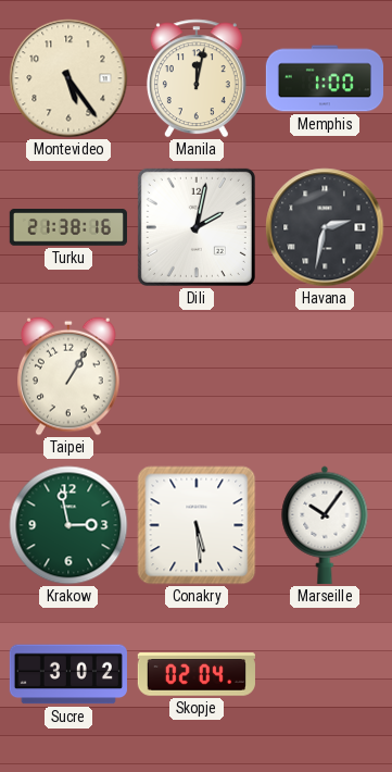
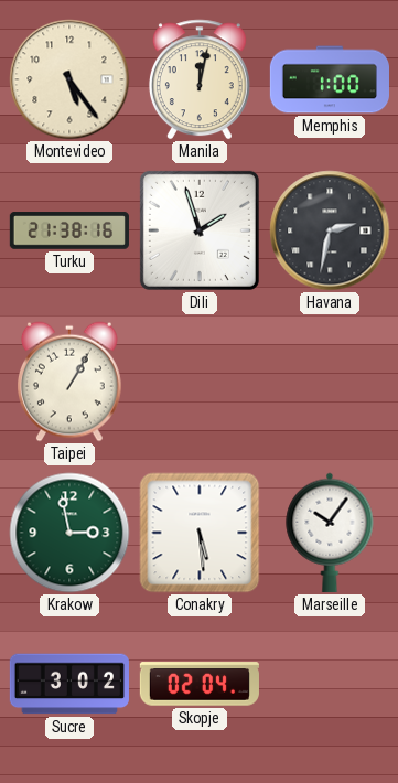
Dili: 2:02 -> 1:57
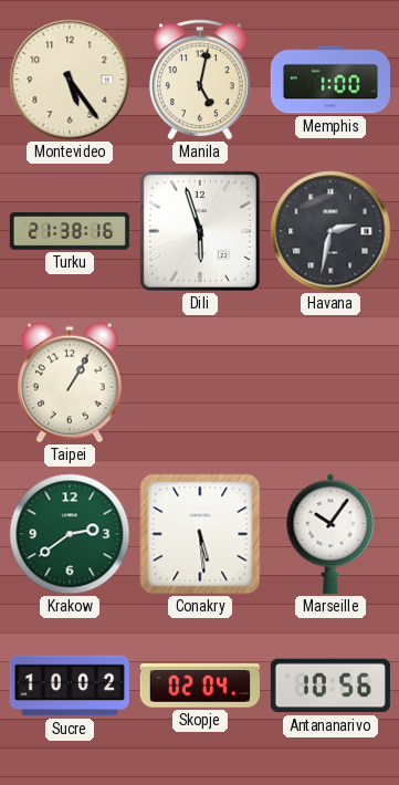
Manila: 12:02 -> 5:02
Dili: 1:57 -> 5:57
Krakow: 2:58 -> 2:39
Sucre: 3:02 -> 10:02
Antananarivo: none -> 10:56
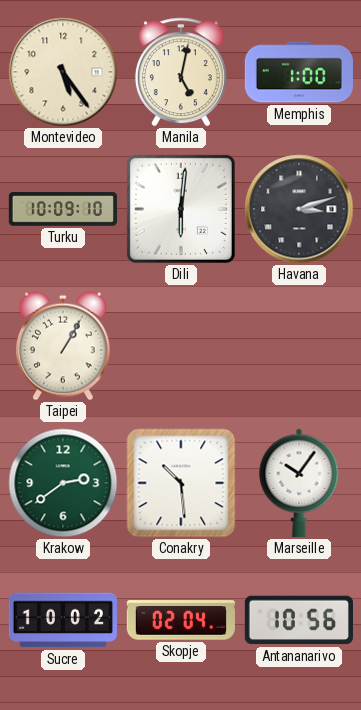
Turku: 21:38 -> 10:09
Dili: 5:57 -> 6:01
Havana: 2:32 -> 3:12
Conakry: 5:29 -> 10:29
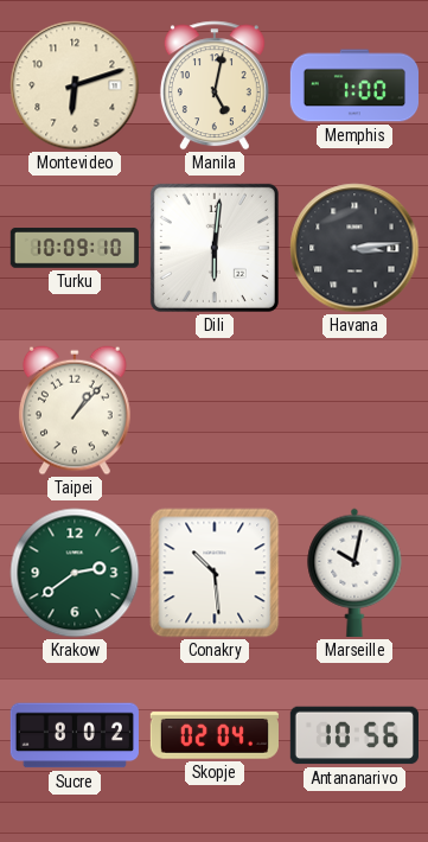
Montevideo: 5:24 -> 6:12
Havana: 3:12 -> 3:14
Taipei: 1:05 -> 1:07
Marseille: 10:06 -> 10:02
Sucre: 10:02 -> 8:02
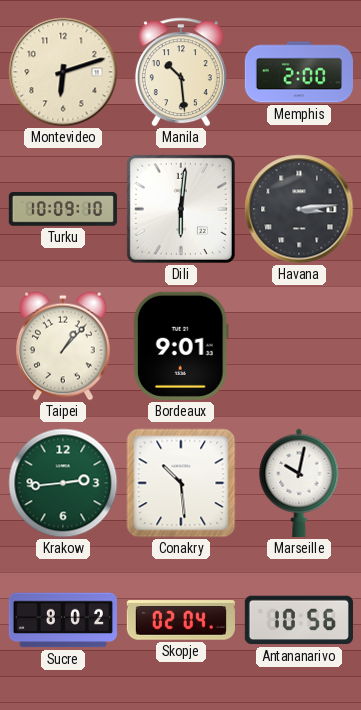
Manila: 5:02 -> 10:29
Memphis: 1:00 -> 2:00
Bordeaux: none -> 9:01
Krakow: 2:39 -> 2:44
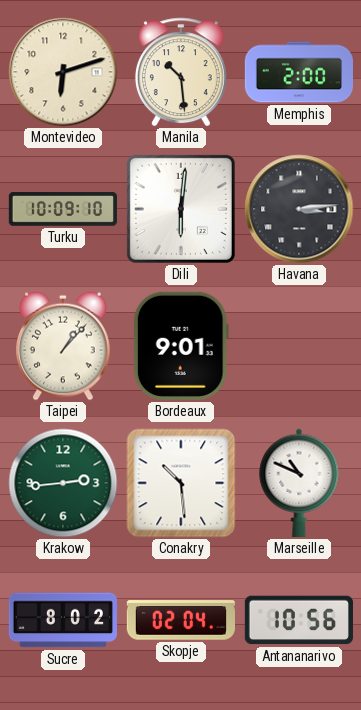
Marseille: 10:02 -> 10:49
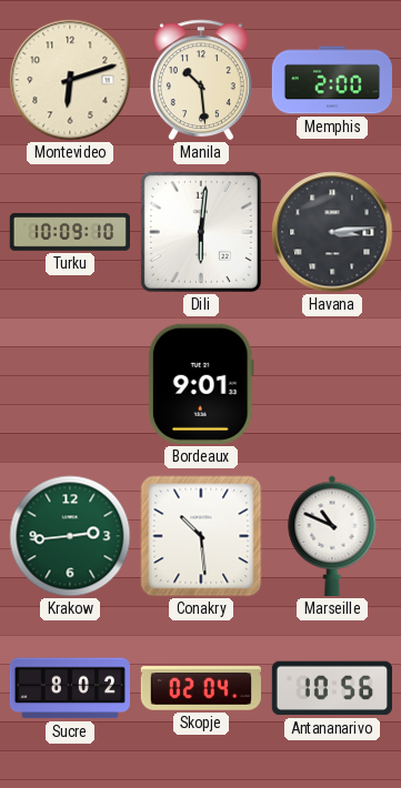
Taipei: 1:07 -> none
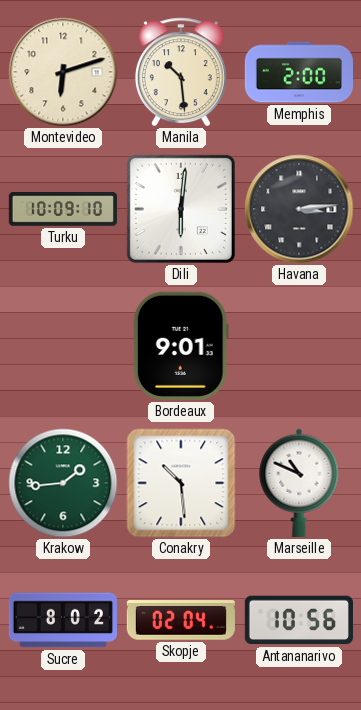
Krakow: 2:44 -> 1:44
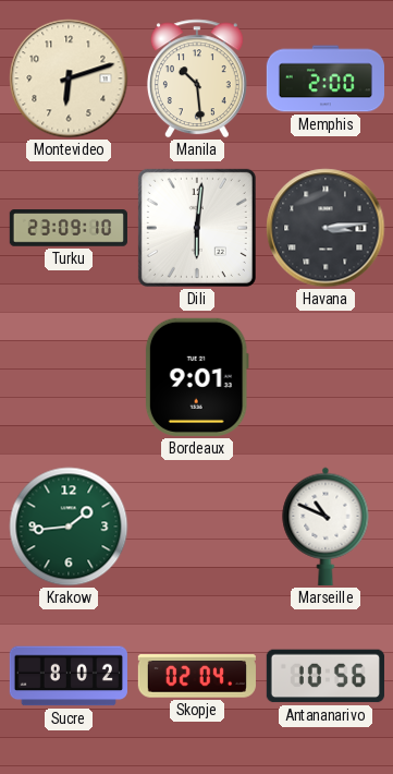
Turku: 10:09 -> 23:09
Conakry: 10:29 -> none
